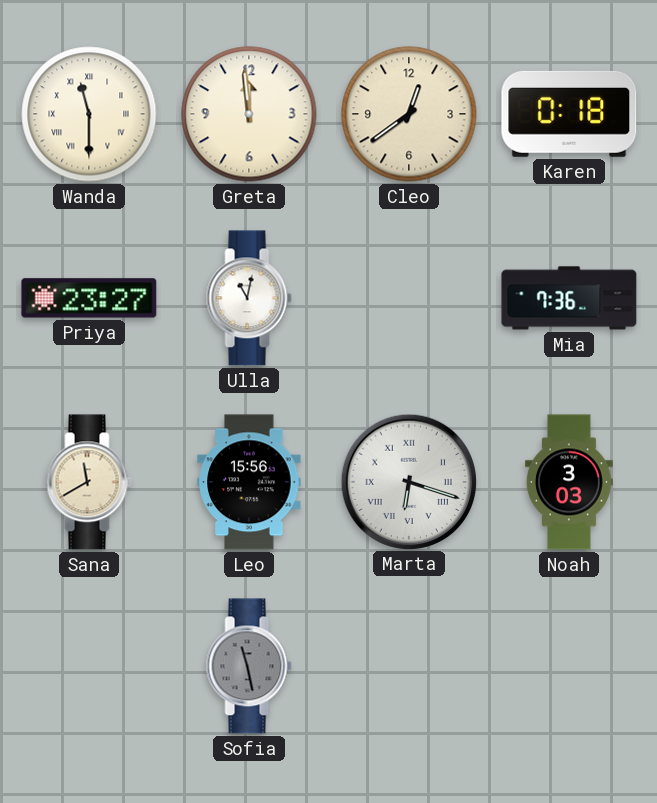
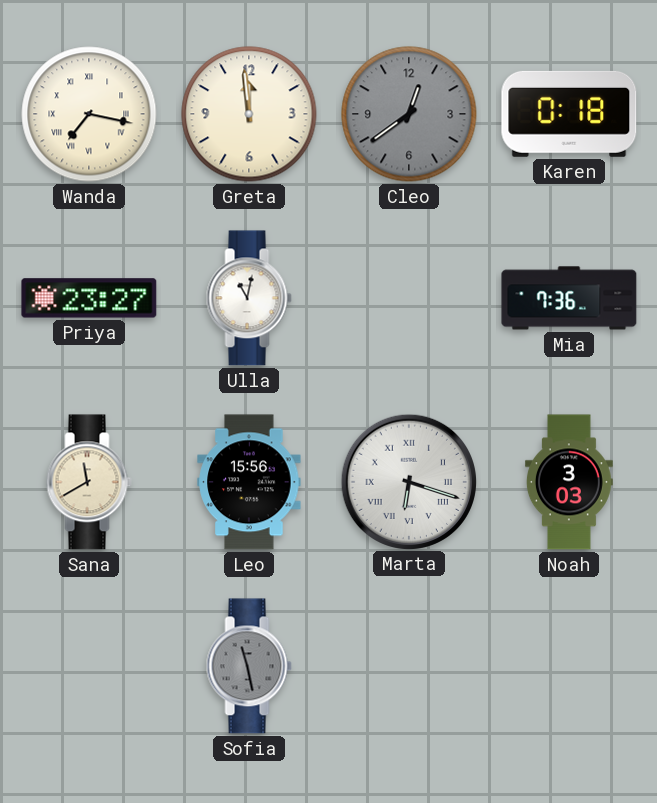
Wanda: 11:30 -> 7:17
Cleo dial: cream -> grey
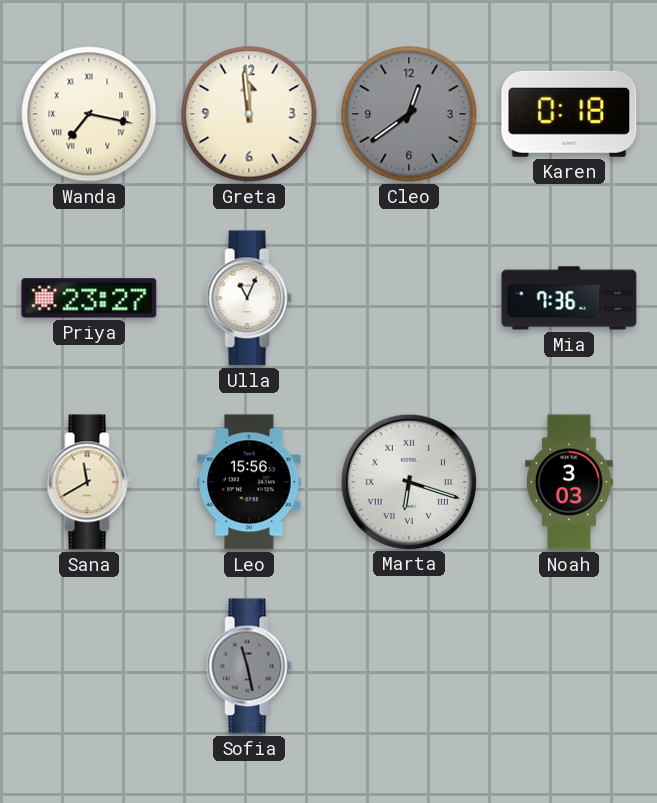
Ulla: 11:02 -> 11:04
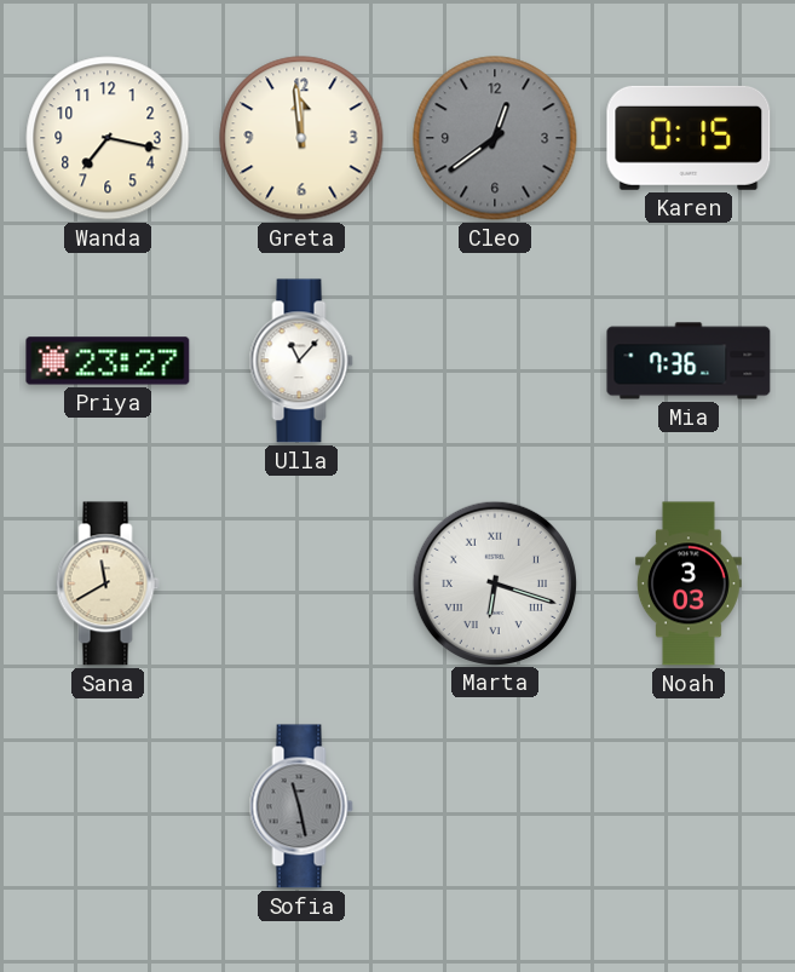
Wanda numerals: Roman -> Arabic
Karen: 0:18 -> 0:15
Ulla: 11:04 -> 11:07
Leo: 15:56 -> none
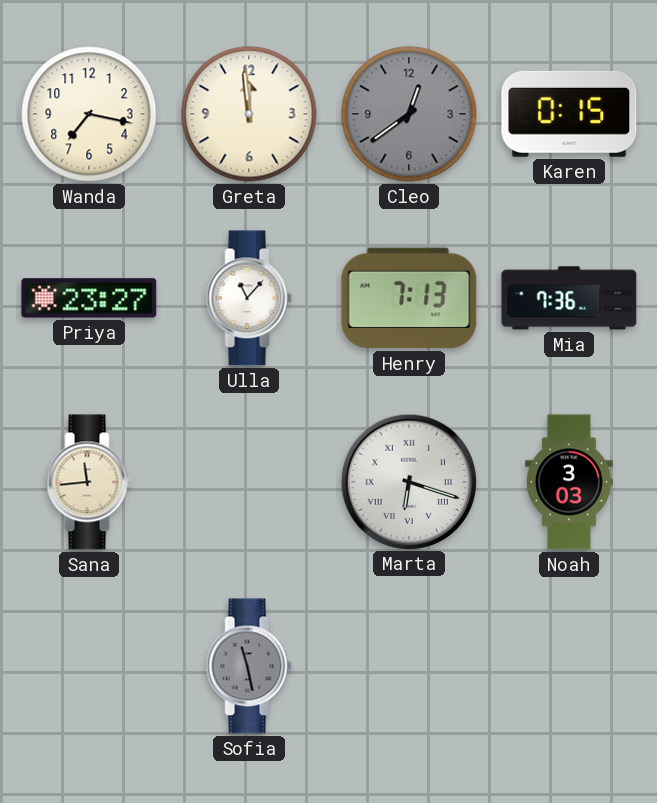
Henry: none -> 7:13
Sana: 11:40 -> 11:44
